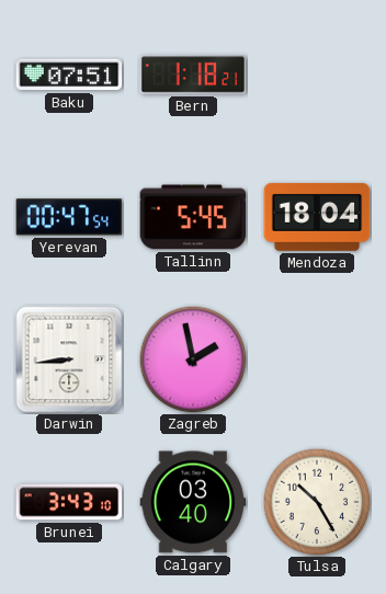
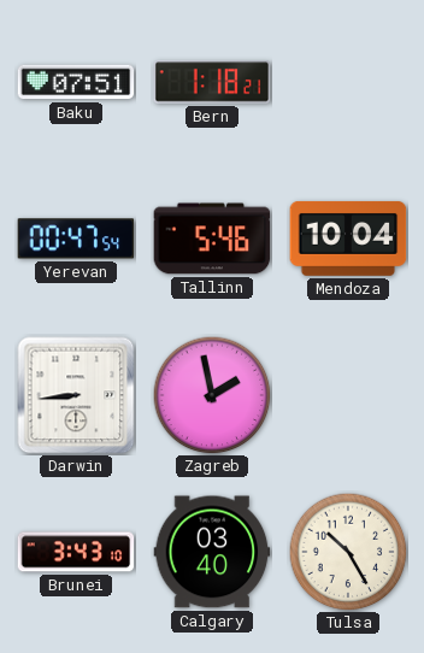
Tallinn: 5:45 -> 5:46
Mendoza: 18:04 -> 10:04
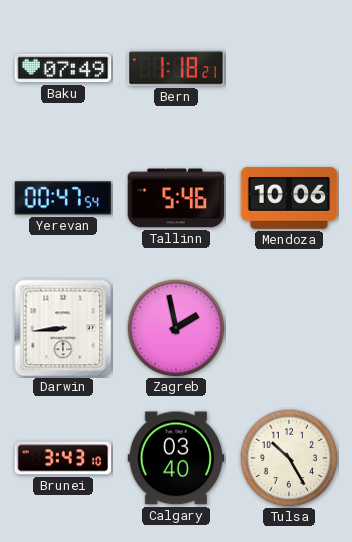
Baku: 07:51 -> 07:49
Mendoza: 10:04 -> 10:06
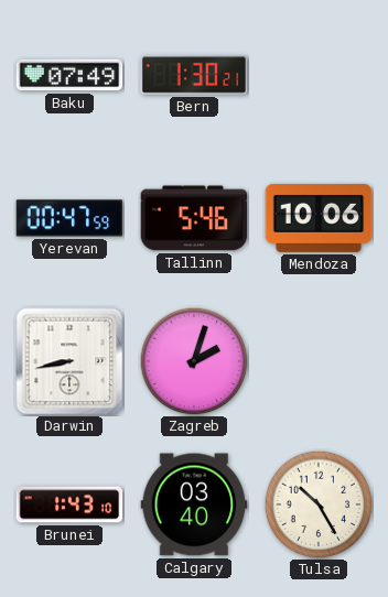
Bern: 1:18 -> 1:30
Yerevan: 00:47:54 -> 00:47:59
Darwin: 8:44 -> 8:43
Zagreb: 1:58 -> 2:03
Brunei: 3:43 -> 1:43
